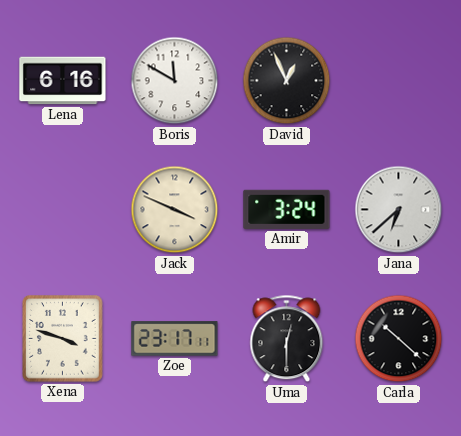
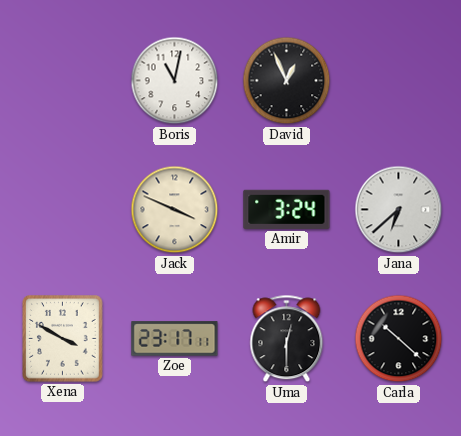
Lena: 6:16 -> none
Boris: 11:50 -> 11:02
Xena: 3:48 -> 3:50
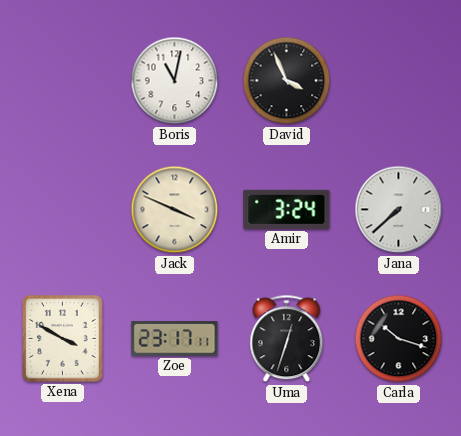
David: 12:56 -> 3:56
Jana: 6:38 -> 7:38
Uma: 12:30 -> 12:33
Carla: 10:22 -> 10:18
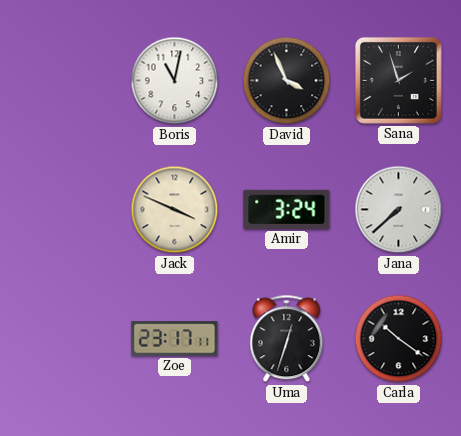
Sana: none -> 1:57
Xena: 3:50 -> none
Carla: 10:18 -> 10:21
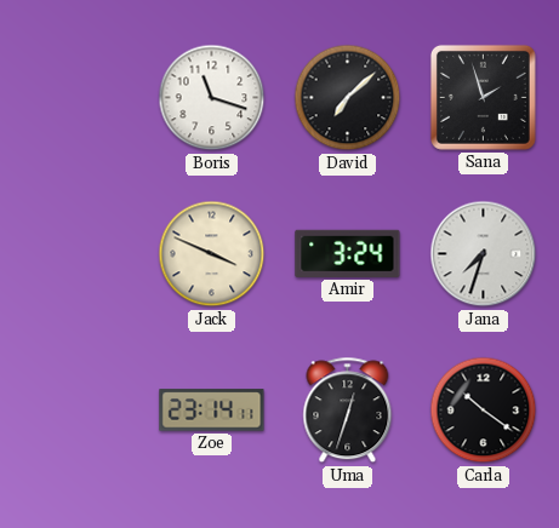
Boris: 11:02 -> 11:18
David: 3:56 -> 7:08
Jana: 7:38 -> 7:33
Zoe: 23:17 -> 23:14
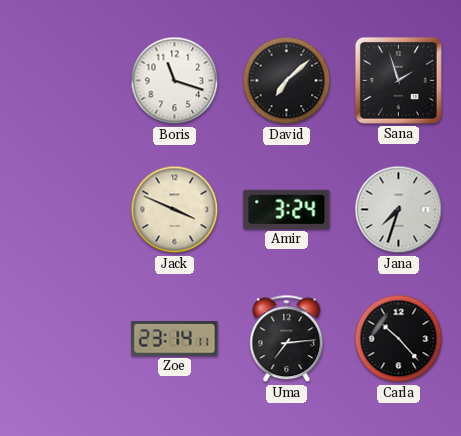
Uma: 12:33 -> 7:14
Carla: 10:21 -> 10:23
